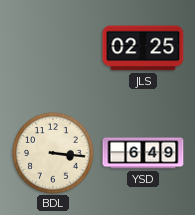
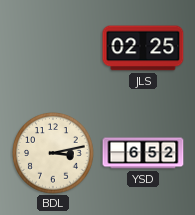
BDL: 3:16 -> 3:13
YSD: 6:49 -> 6:52
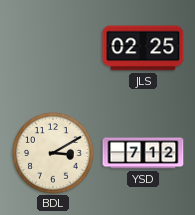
BDL: 3:13 -> 3:10
YSD: 6:52 -> 7:12
